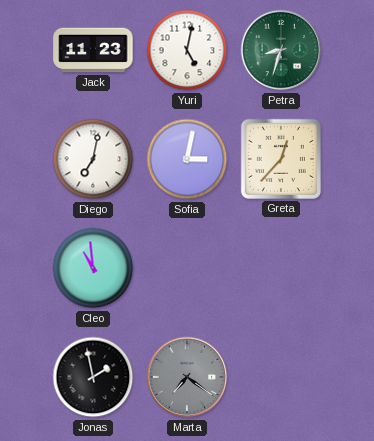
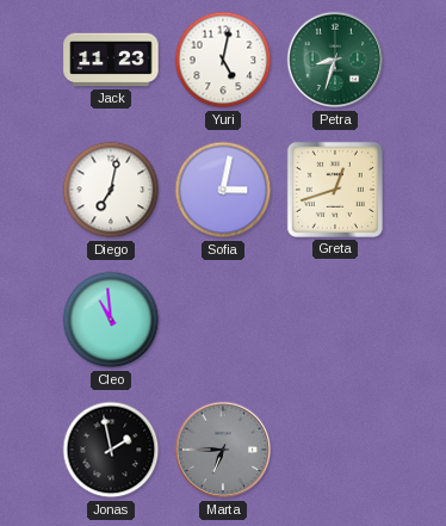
Greta: 12:37 -> 12:42
Marta: 7:21 -> 6:45
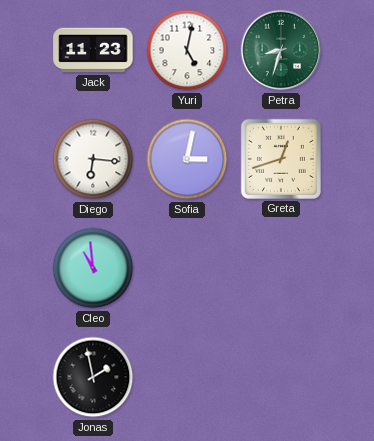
Diego: 7:02 -> 6:16
Marta: 6:45 -> none
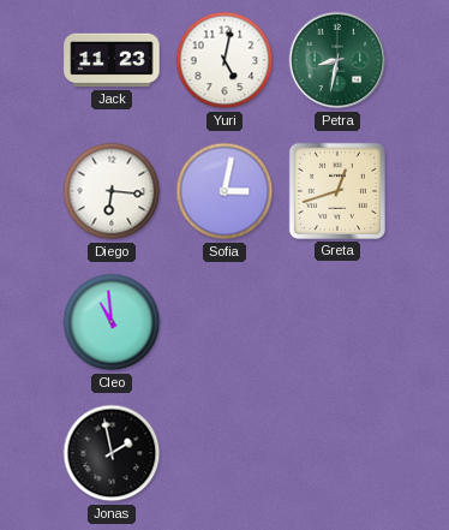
Petra: 8:33 -> 8:32
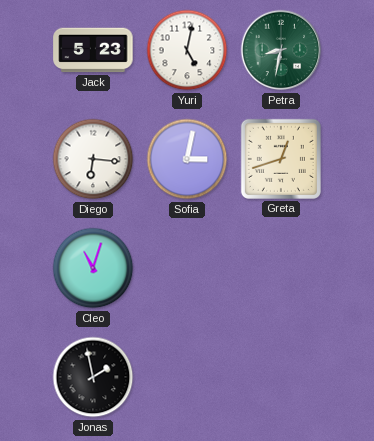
Jack: 11:23 -> 5:23
Cleo: 10:59 -> 11:03
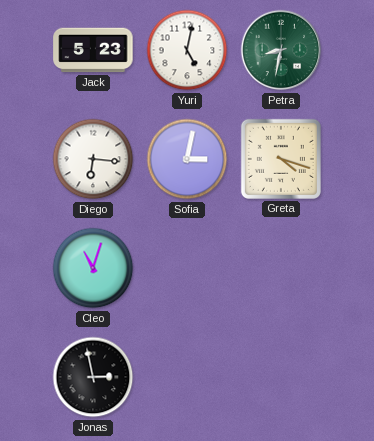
Greta: 12:42 -> 4:18
Jonas: 1:58 -> 2:58
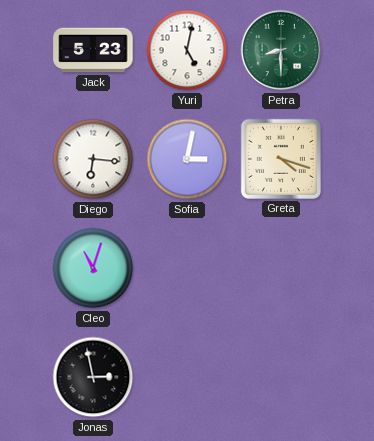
Petra: 8:32 -> 8:30
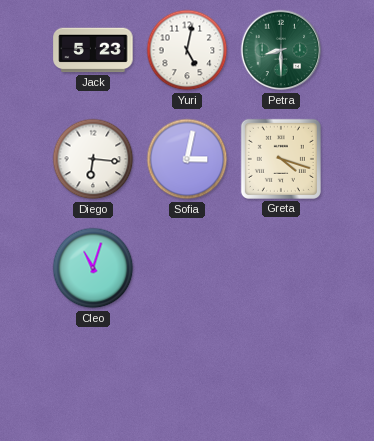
Jonas: 2:58 -> none
